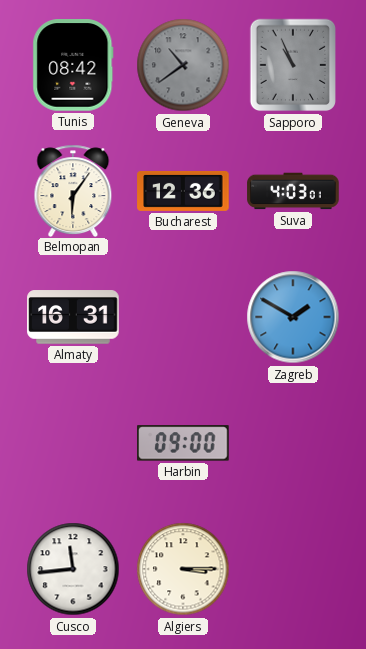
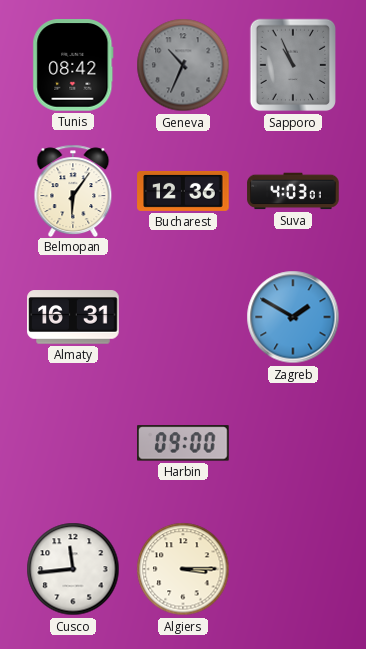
Geneva: 10:39 -> 10:34
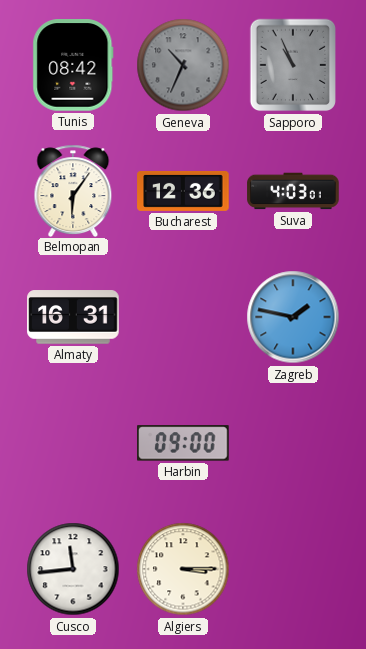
Zagreb: 1:50 -> 1:47
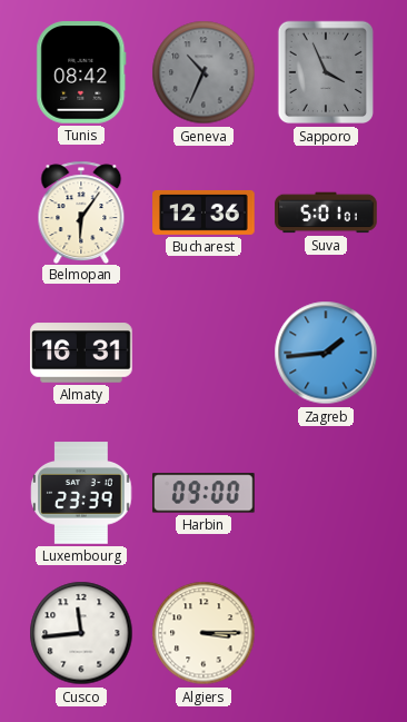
Sapporo: 10:56 -> 3:56
Suva: 4:03 -> 5:01
Zagreb: 1:47 -> 1:44
Luxembourg: none -> 23:39
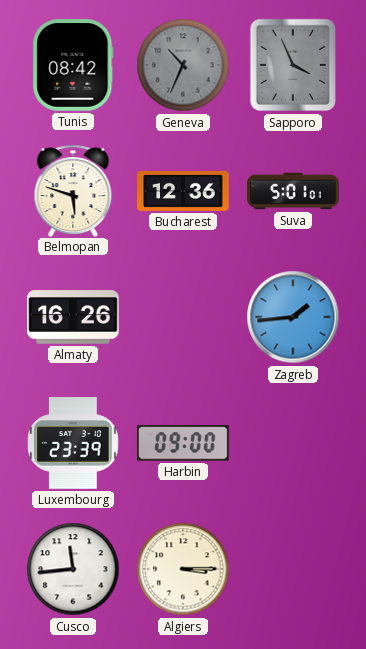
Belmopan: 6:06 -> 5:48
Almaty: 16:31 -> 16:26
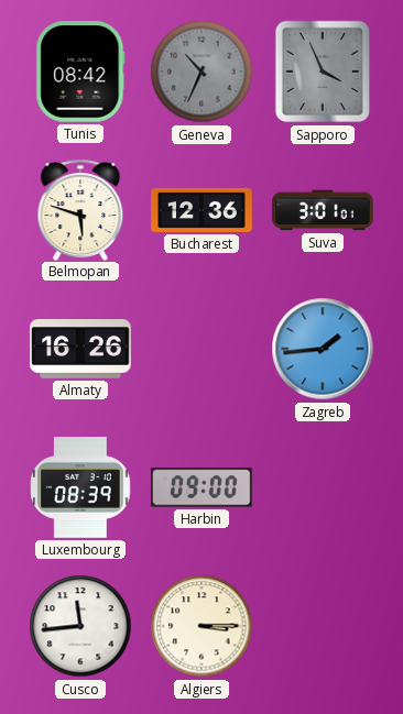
Suva: 5:01 -> 3:01
Luxembourg: 23:39 -> 08:39
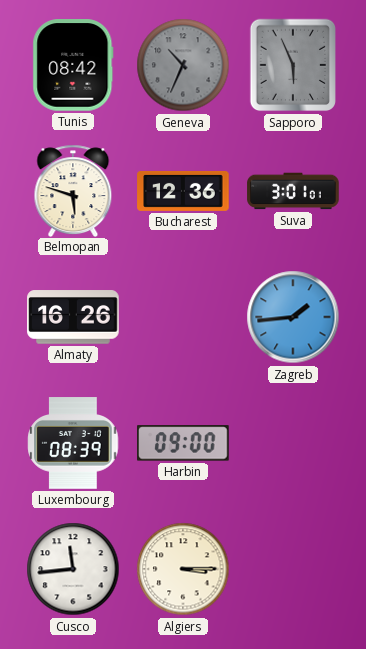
Sapporo: 3:56 -> 5:56
